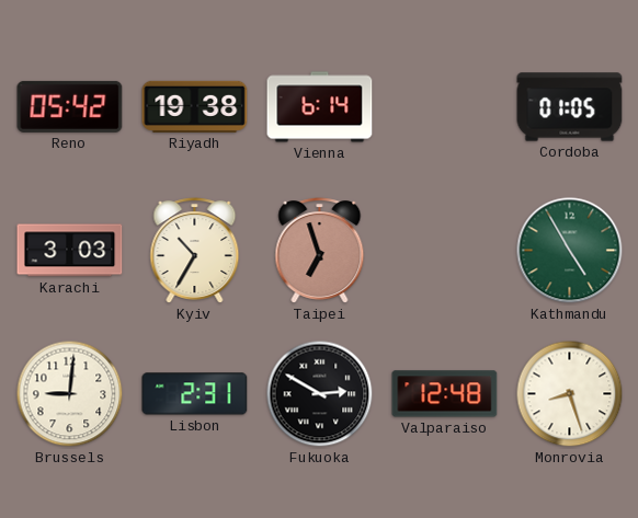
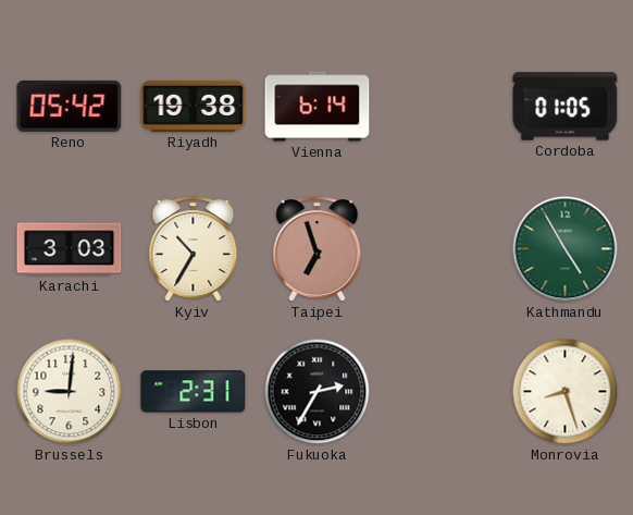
Fukuoka: 2:50 -> 2:35
Valparaiso: 12:48 -> none
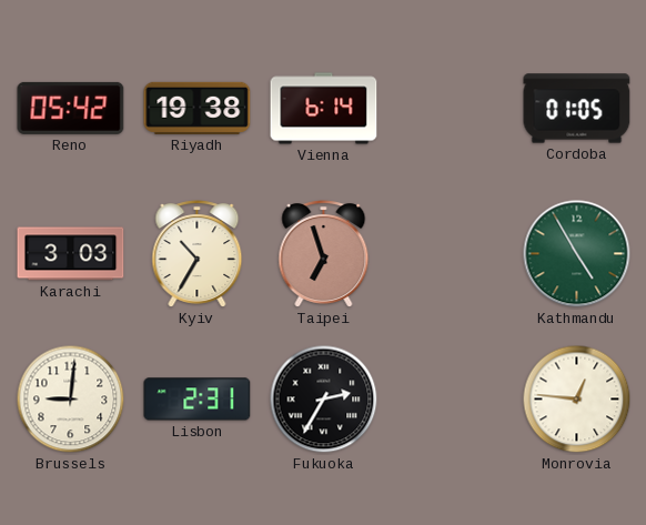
Monrovia: 8:27 -> 12:46
